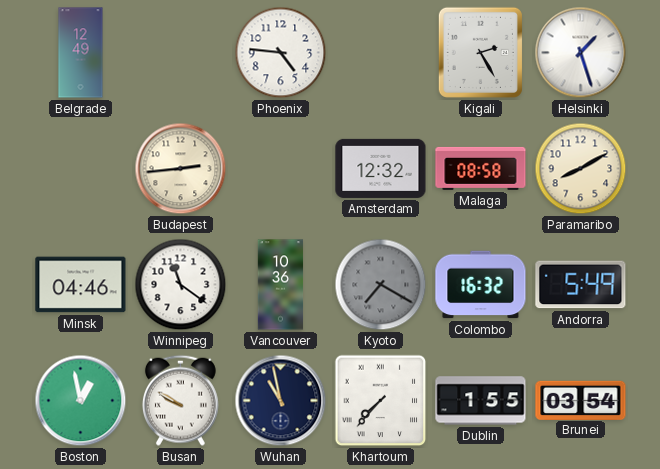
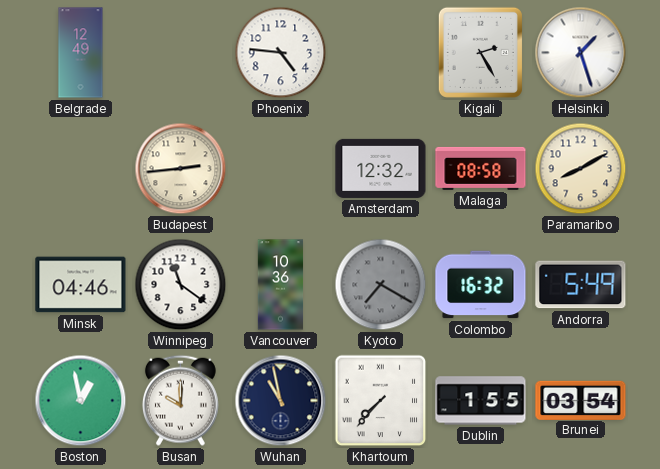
Busan: 9:50 -> 10:00
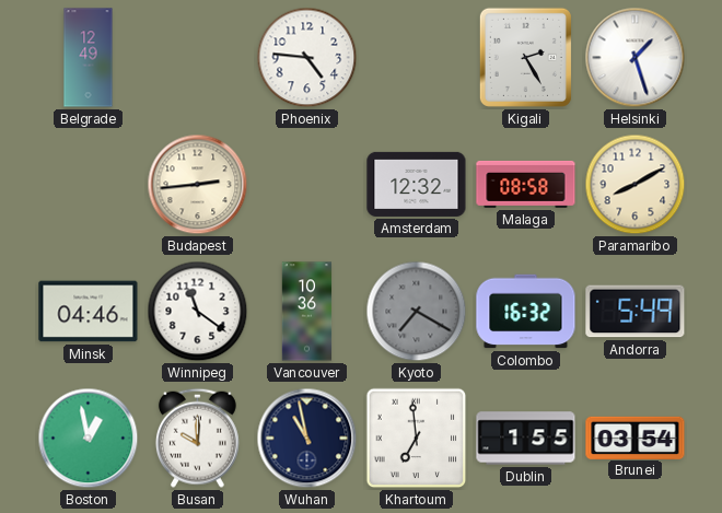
Khartoum: 7:37 -> 6:59
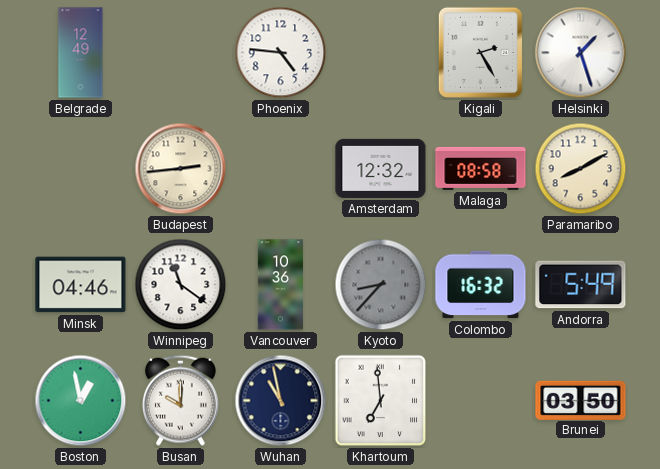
Kyoto: 7:20 -> 8:37
Dublin: 1:55 -> none
Brunei: 03:54 -> 03:50
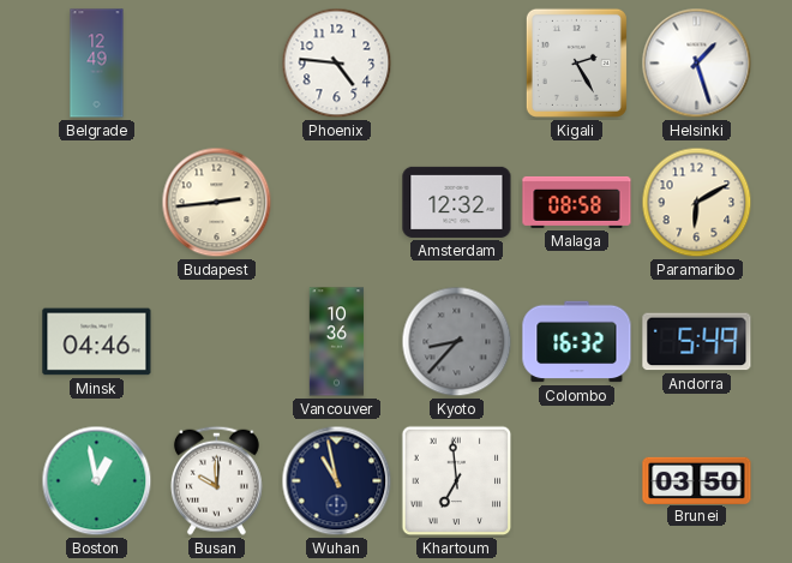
Paramaribo: 8:10 -> 6:10
Winnipeg: 11:21 -> none
